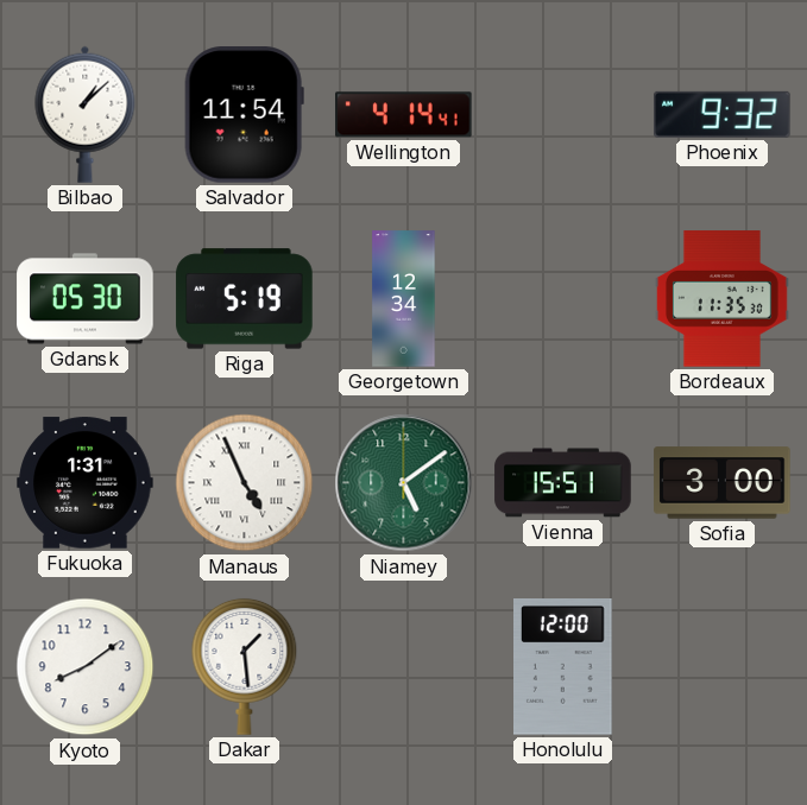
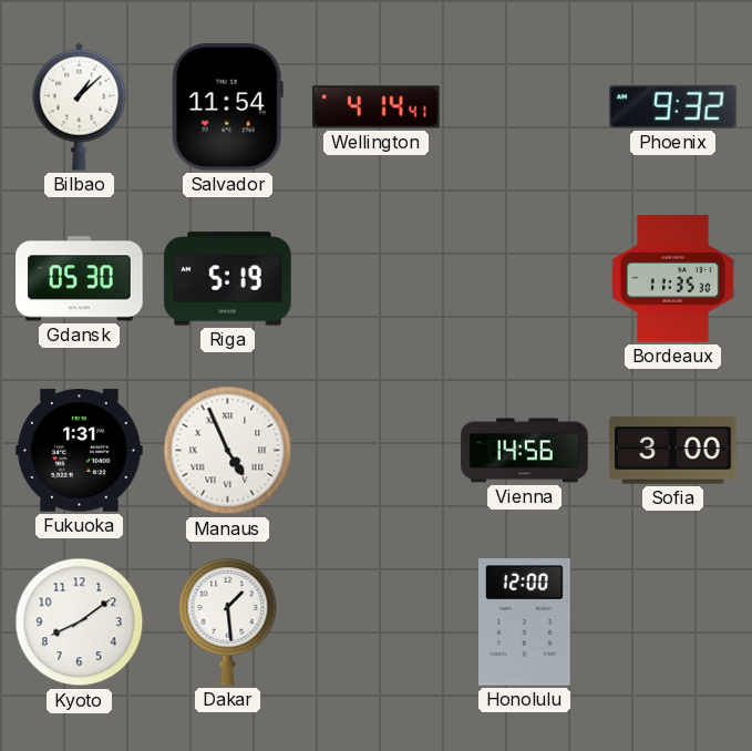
Georgetown: 12:34 -> none
Niamey: 5:09 -> none
Vienna: 15:51 -> 14:56
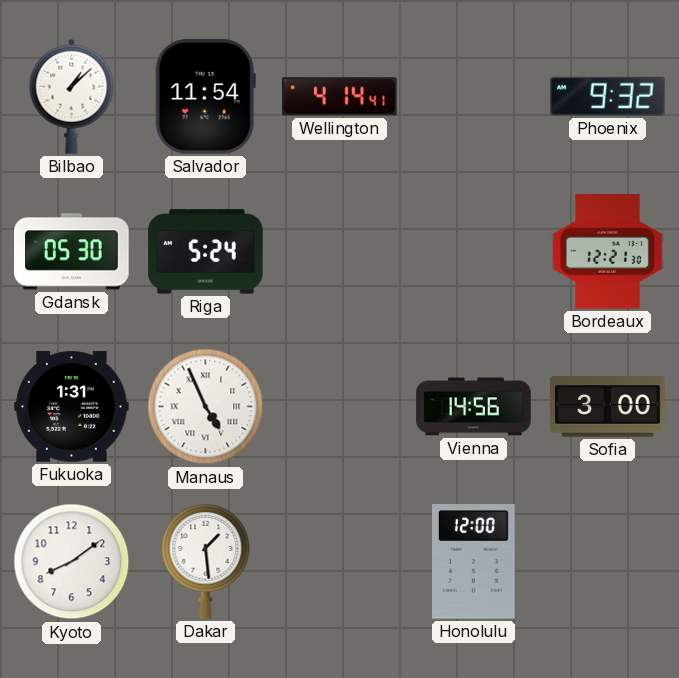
Riga: 5:19 -> 5:24
Bordeaux: 11:35 -> 12:21
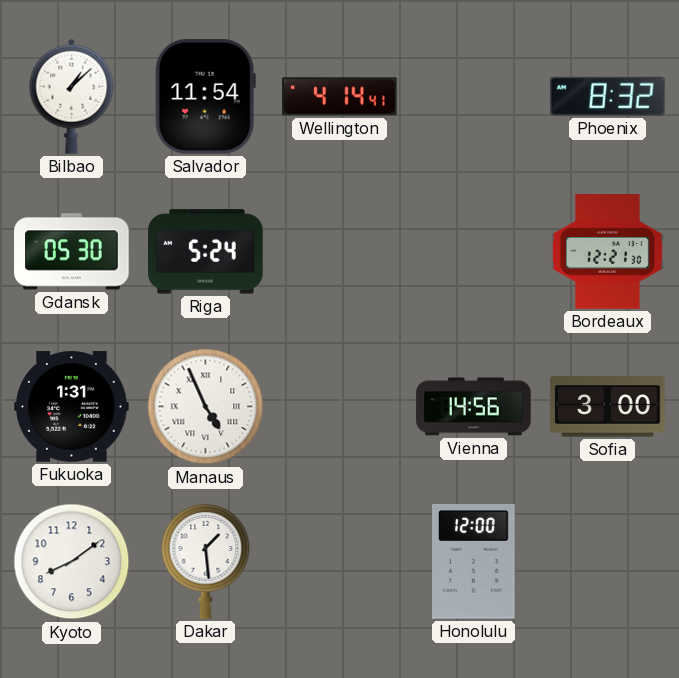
Phoenix: 9:32 -> 8:32
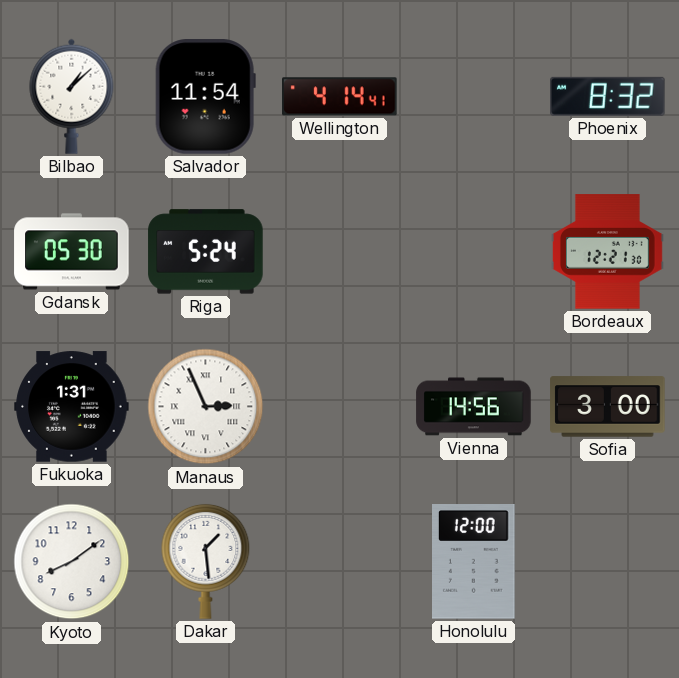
Manaus: 4:56 -> 2:56
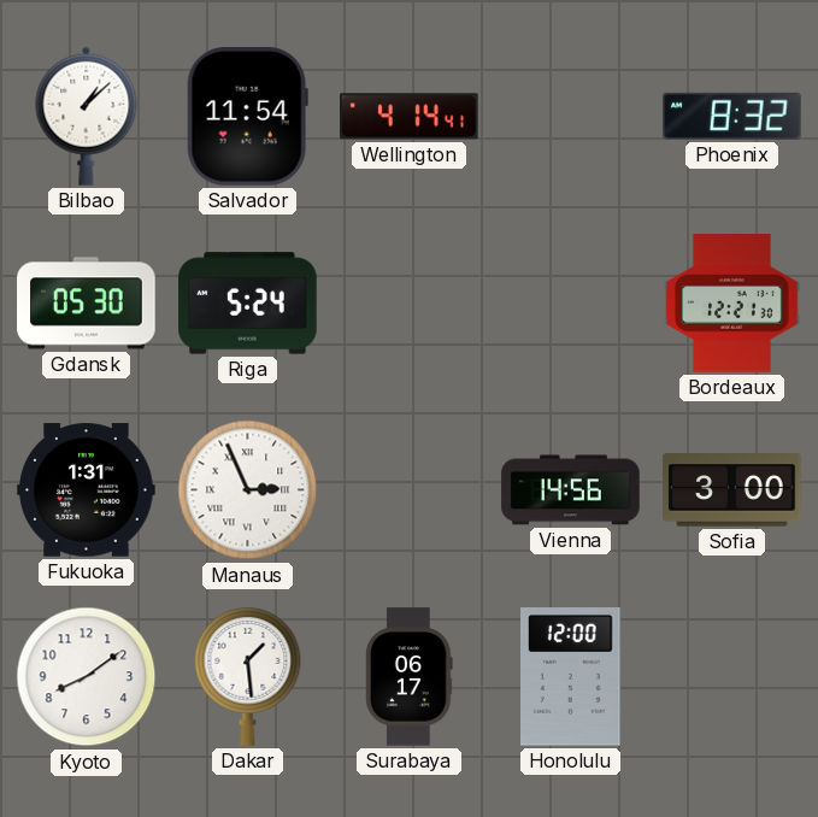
Surabaya: none -> 06:17
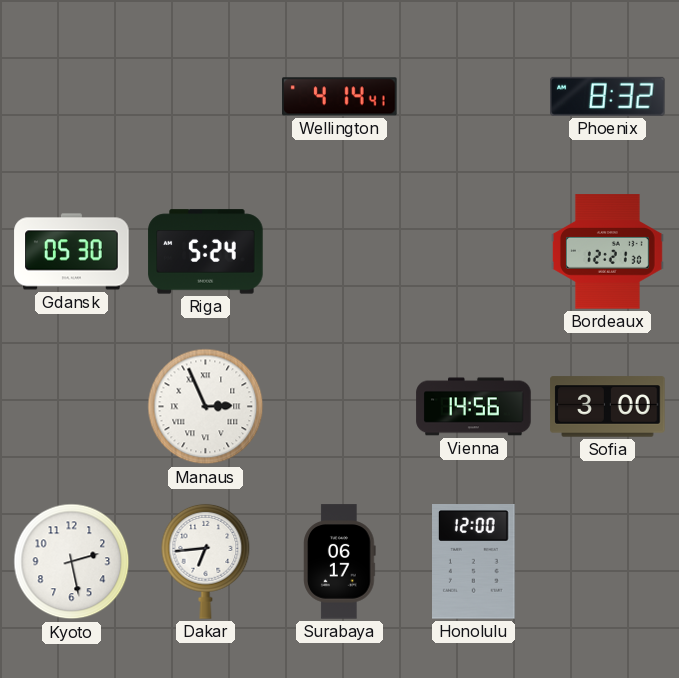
Bilbao: 1:08 -> none
Salvador: 11:54 -> none
Fukuoka: 1:31 -> none
Kyoto: 8:09 -> 2:28
Dakar: 1:29 -> 6:44
